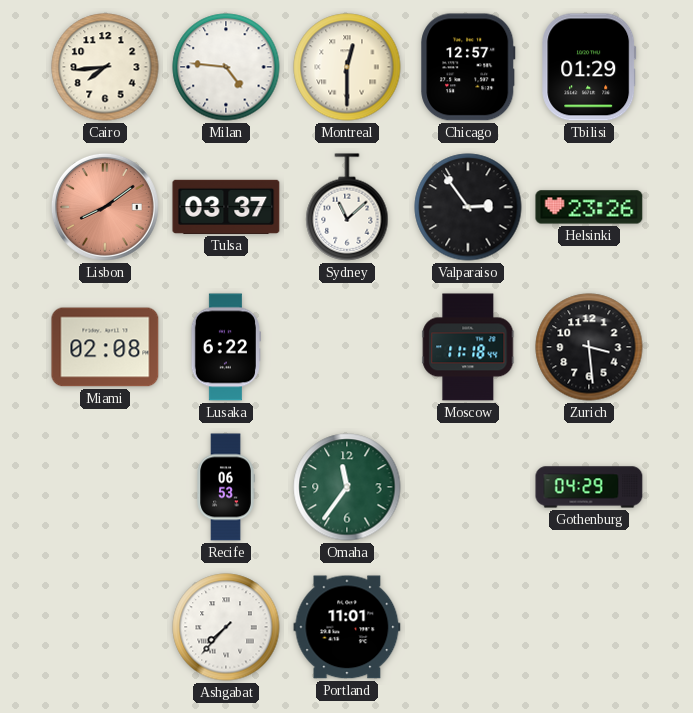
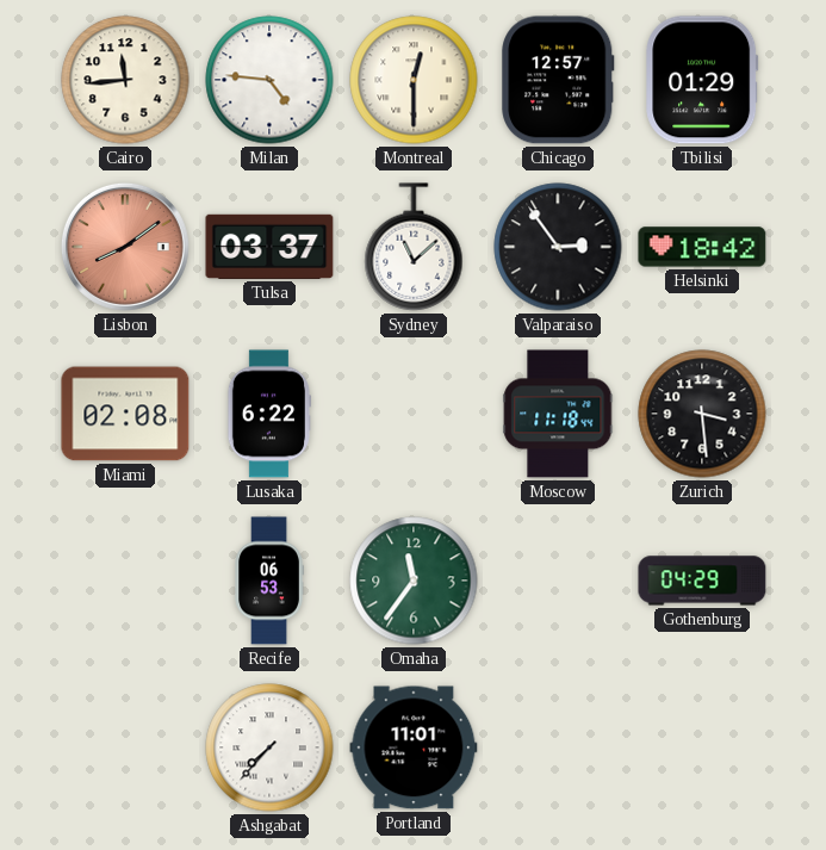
Cairo: 7:44 -> 11:44
Helsinki: 23:26 -> 18:42
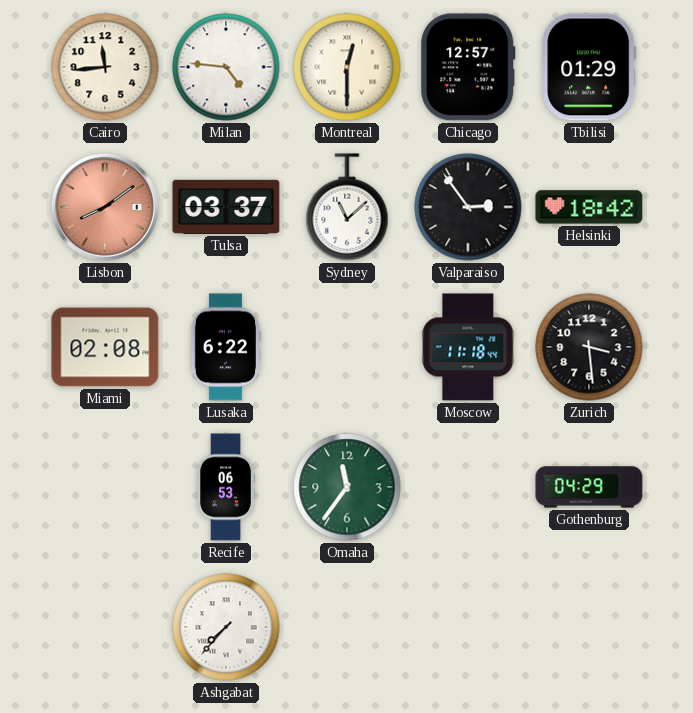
Portland: 11:01 -> none
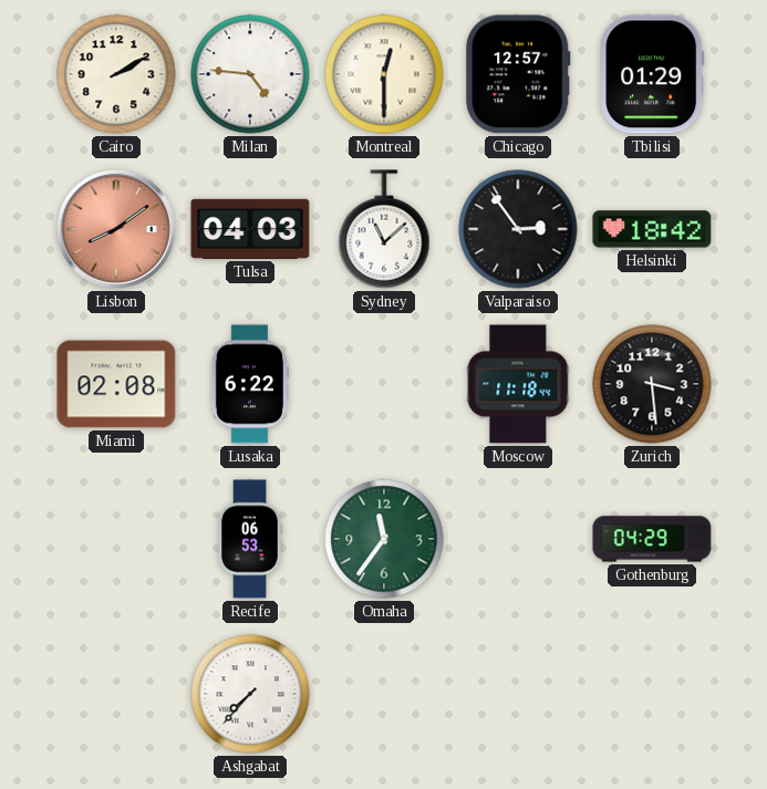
Cairo: 11:44 -> 2:10
Tulsa: 03:37 -> 04:03
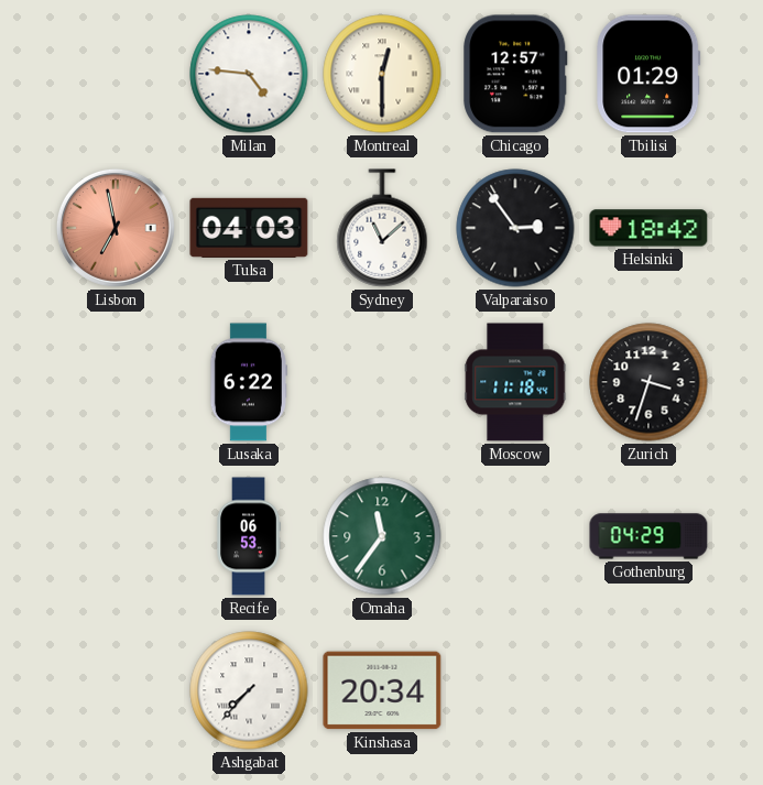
Cairo: 2:10 -> none
Lisbon: 8:09 -> 6:58
Miami: 02:08 -> none
Zurich: 3:29 -> 3:33
Kinshasa: none -> 20:34
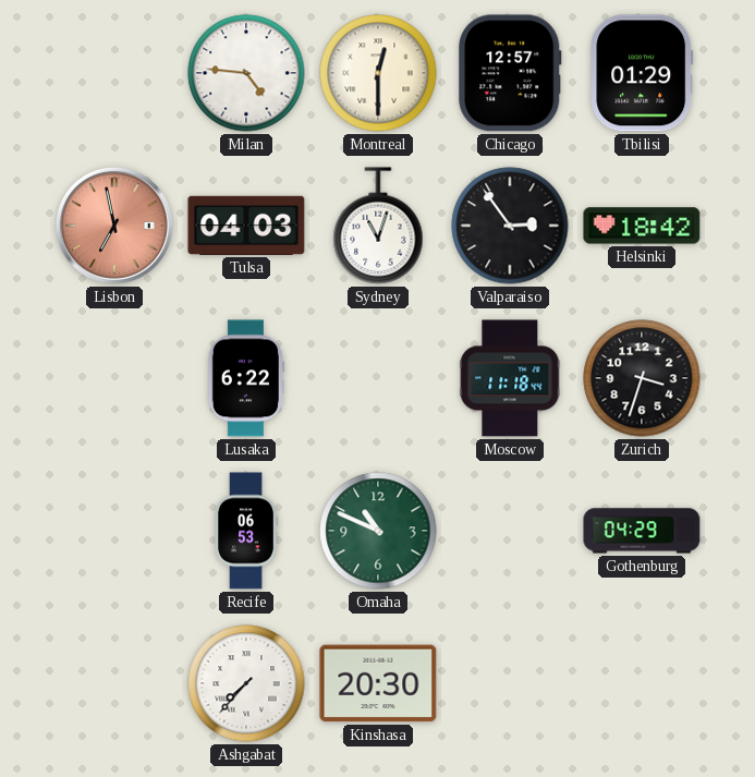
Sydney: 11:08 -> 11:03
Omaha: 11:36 -> 10:49
Kinshasa: 20:34 -> 20:30
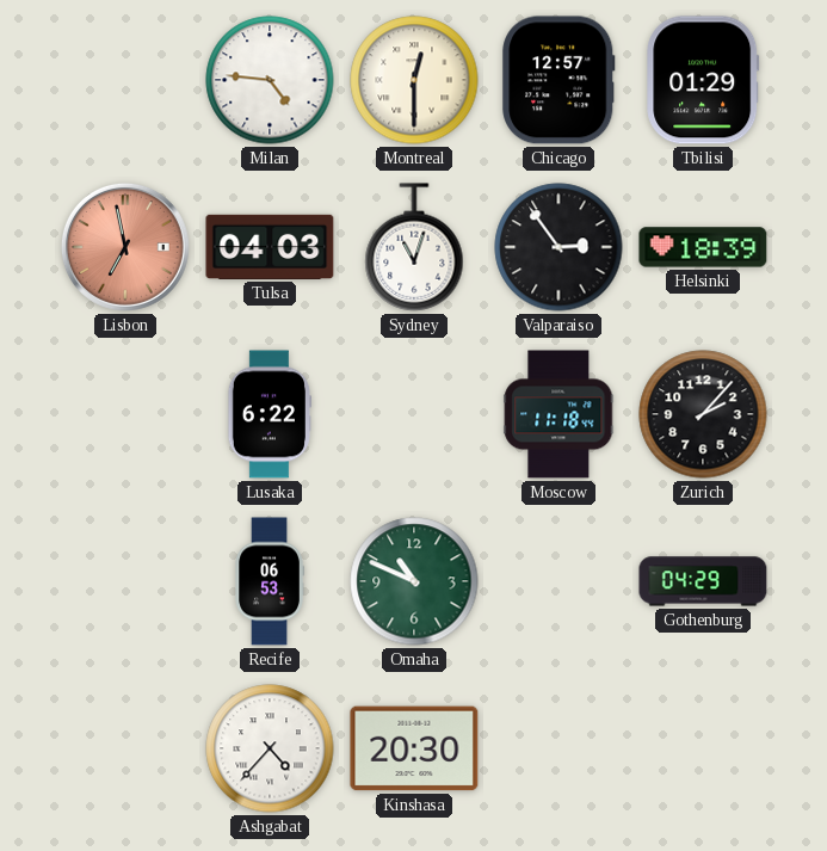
Helsinki: 18:42 -> 18:39
Zurich: 3:33 -> 2:07
Ashgabat: 7:37 -> 4:37
